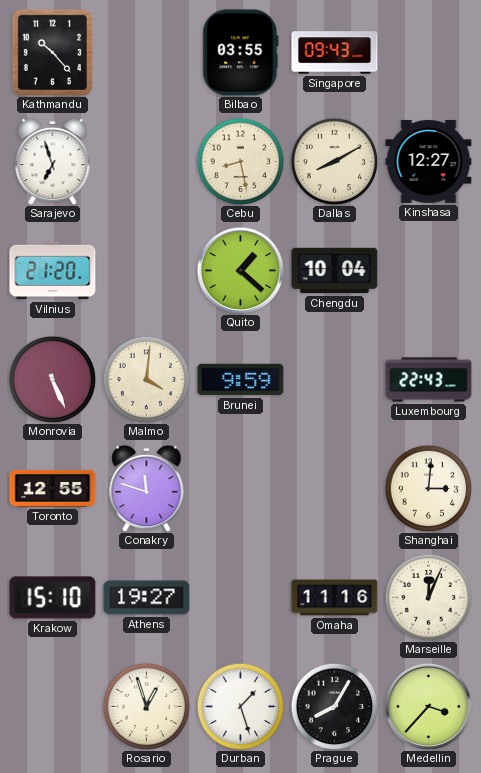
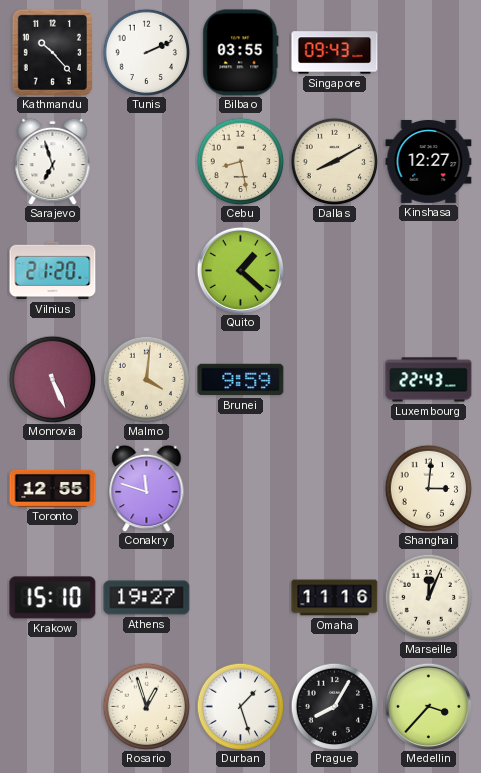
Tunis: none -> 2:11
Chengdu: 10:04 -> none
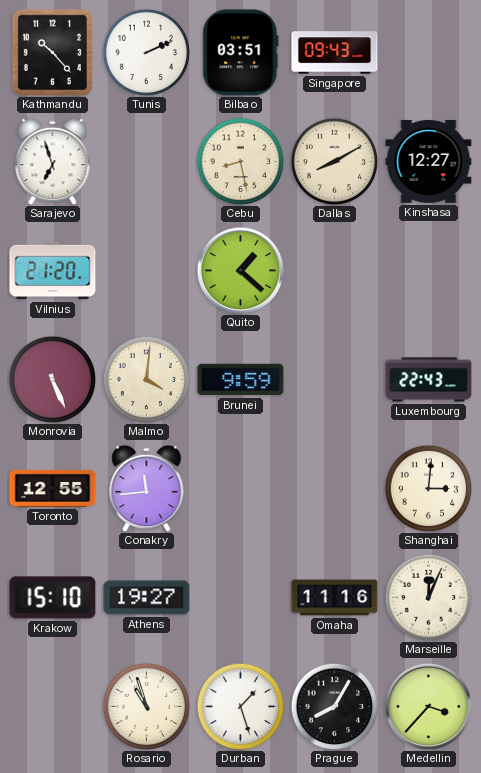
Bilbao: 03:55 -> 03:51
Conakry: 11:48 -> 11:44
Rosario: 12:57 -> 10:57
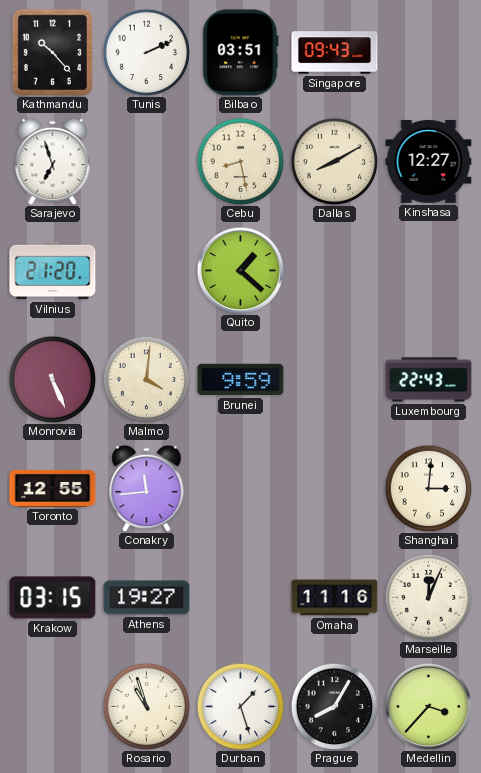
Krakow: 15:10 -> 03:15
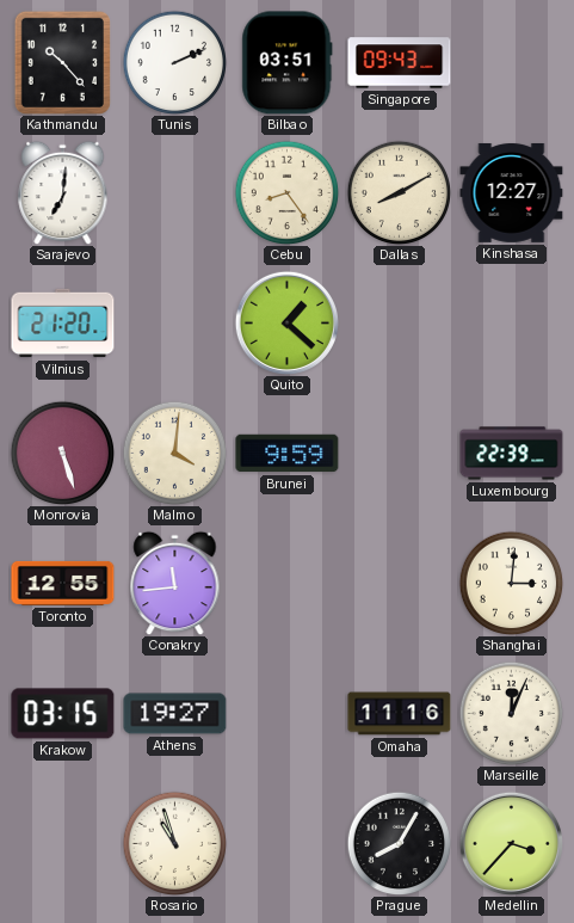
Sarajevo: 6:57 -> 7:01
Cebu: 8:28 -> 8:24
Monrovia: 5:26 -> 5:27
Luxembourg: 22:43 -> 22:39
Durban: 1:27 -> none
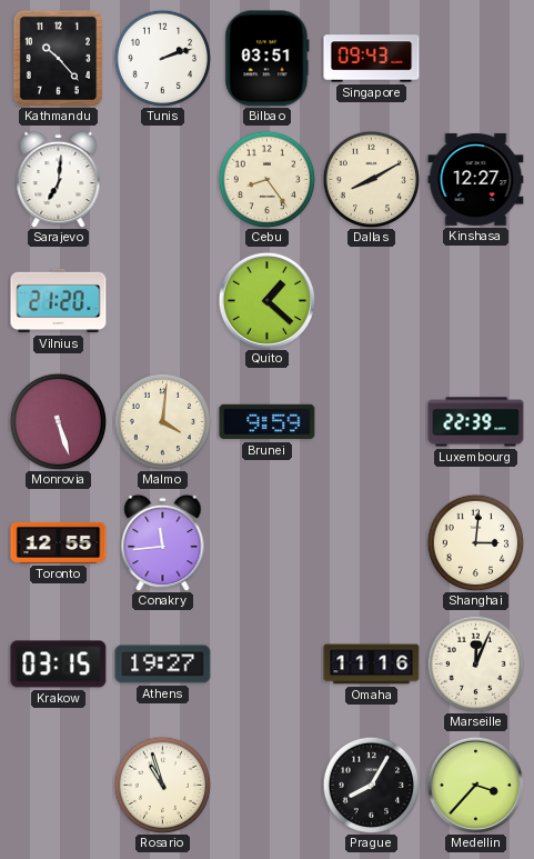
Tunis: 2:11 -> 2:12
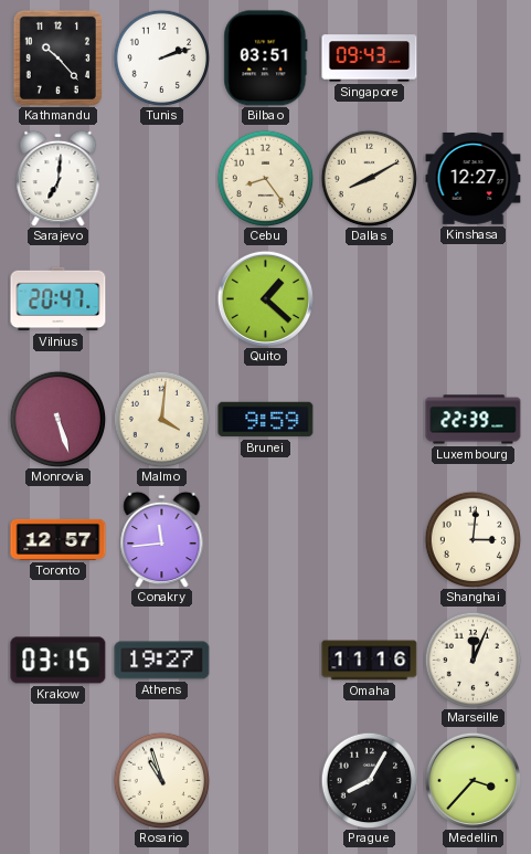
Vilnius: 21:20 -> 20:47
Toronto: 12:55 -> 12:57
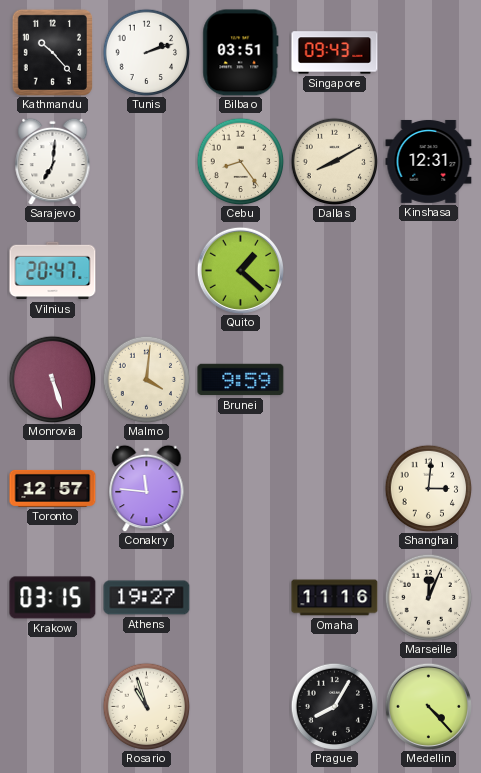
Kinshasa: 12:27 -> 12:31
Luxembourg: 22:39 -> none
Conakry: 11:44 -> 11:46
Medellin: 3:37 -> 4:23
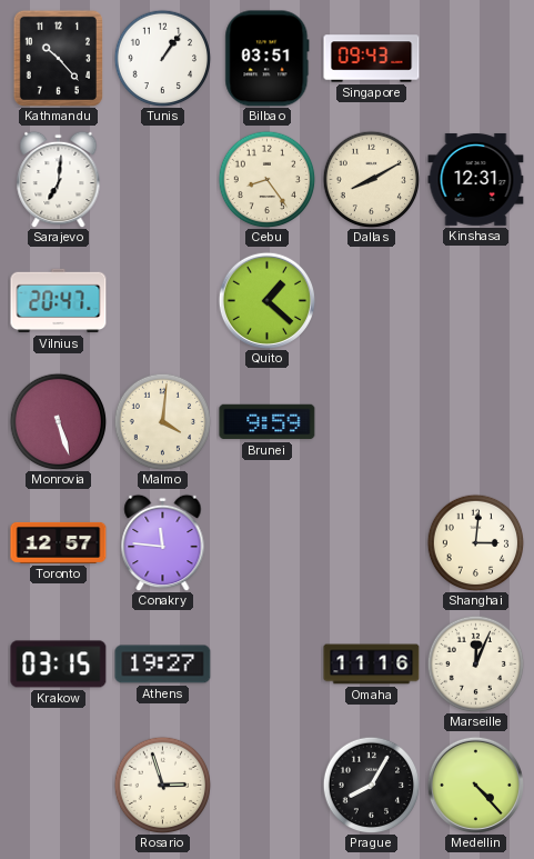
Tunis: 2:12 -> 1:06
Rosario: 10:57 -> 2:57
